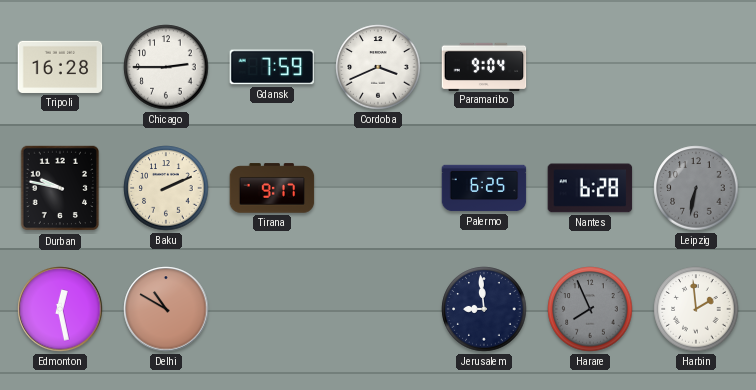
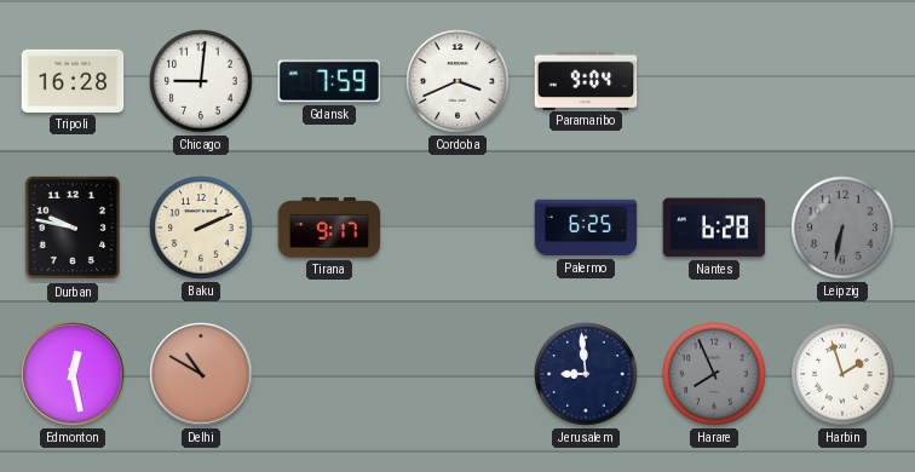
Chicago: 2:45 -> 9:01
Harbin: 1:59 -> 1:57
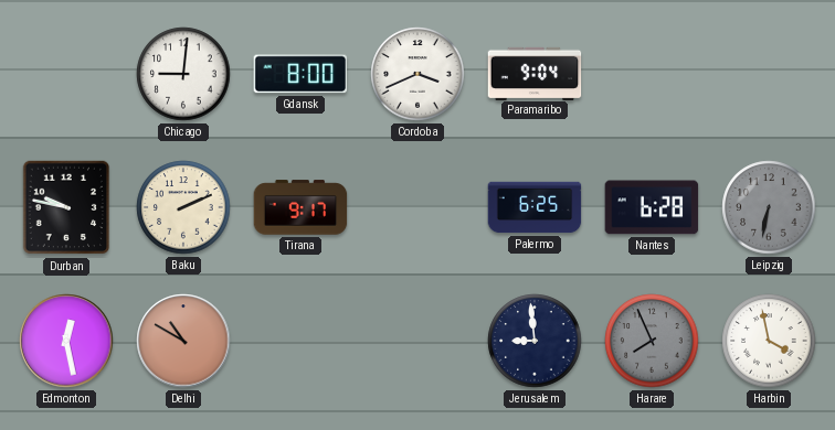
Tripoli: 16:28 -> none
Gdansk: 7:59 -> 8:00
Harbin: 1:57 -> 3:58
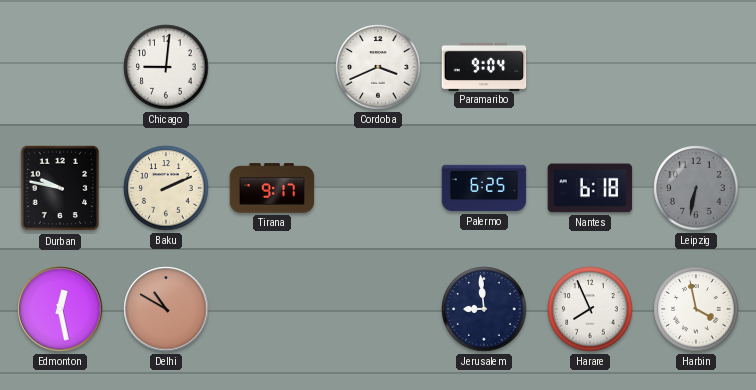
Gdansk: 8:00 -> none
Nantes: 6:28 -> 6:18
Harare dial: grey -> white
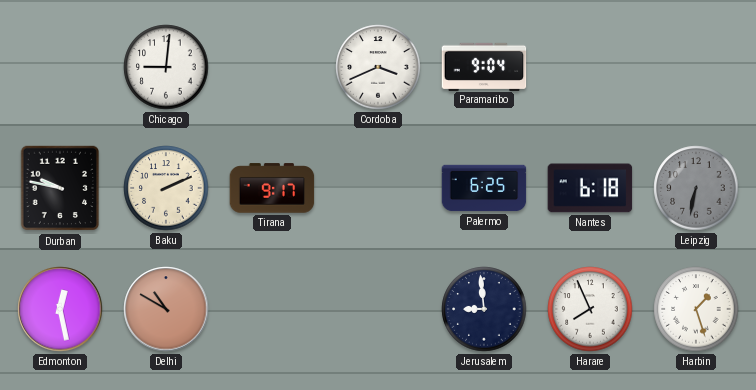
Harbin: 3:58 -> 1:27
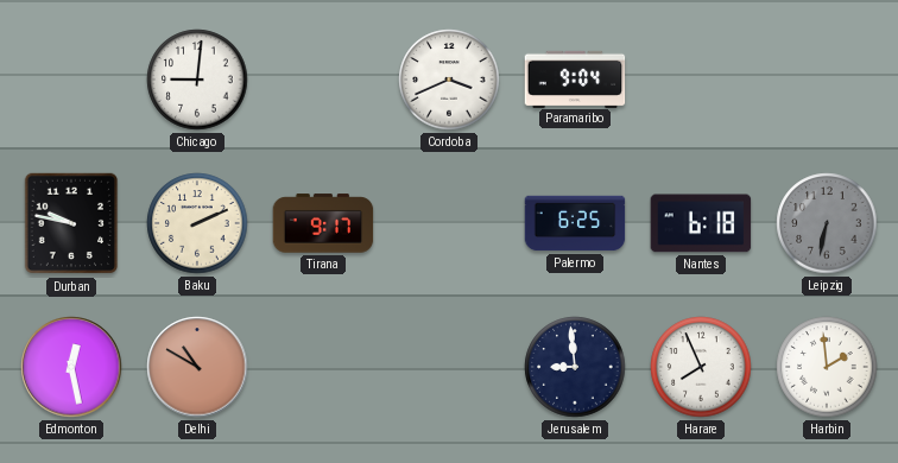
Harbin: 1:27 -> 1:59
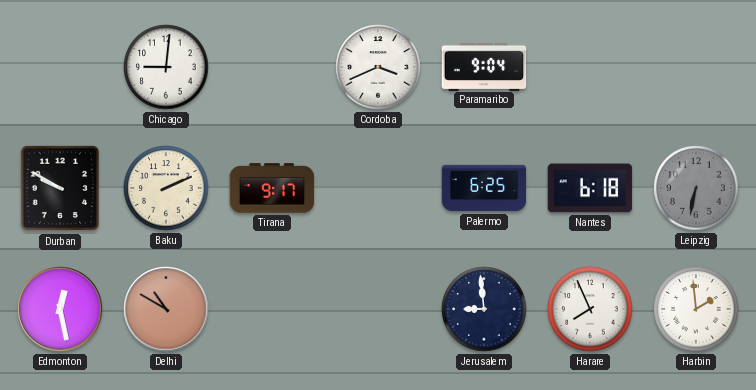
Durban: 9:47 -> 9:50
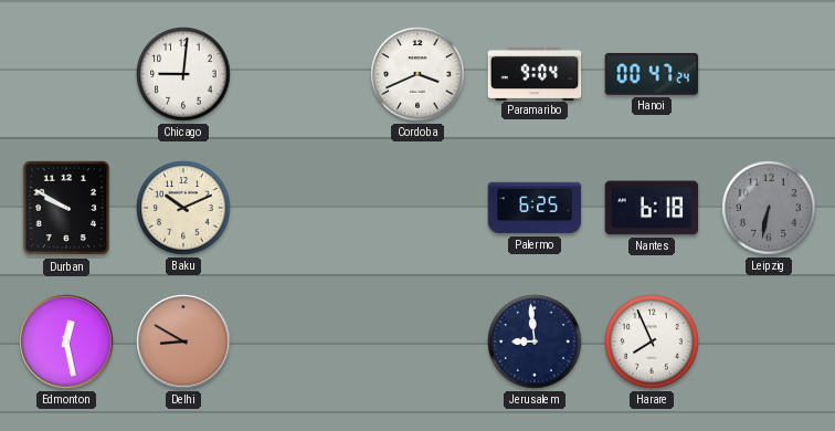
Hanoi: none -> 00:47
Baku: 2:11 -> 10:11
Tirana: 9:17 -> none
Delhi: 10:50 -> 8:50
Harbin: 1:59 -> none
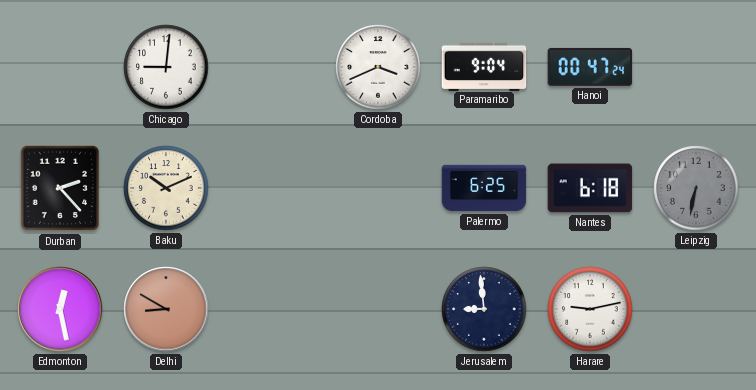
Durban: 9:50 -> 2:23
Harare: 7:56 -> 9:13
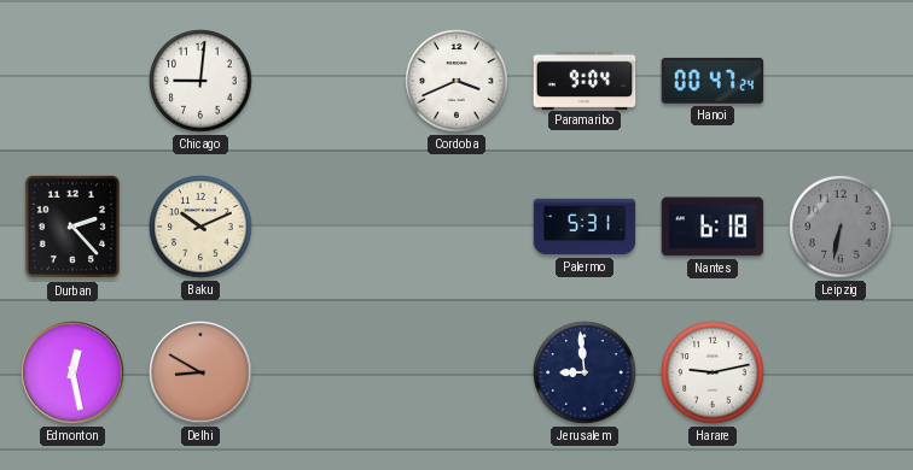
Palermo: 6:25 -> 5:31
